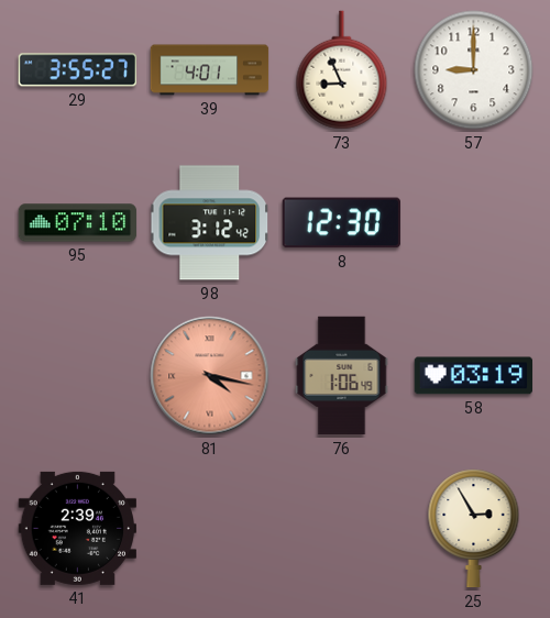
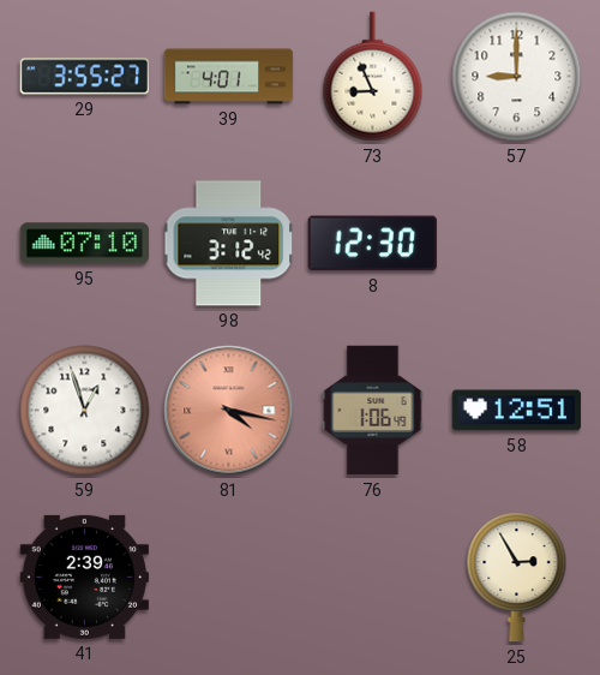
59: none -> 12:57
58: 03:19 -> 12:51
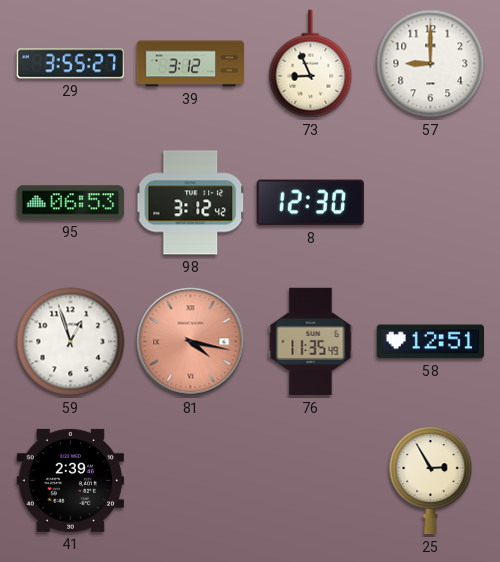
39: 4:01 -> 3:12
95: 07:10 -> 06:53
76: 1:06 -> 11:35
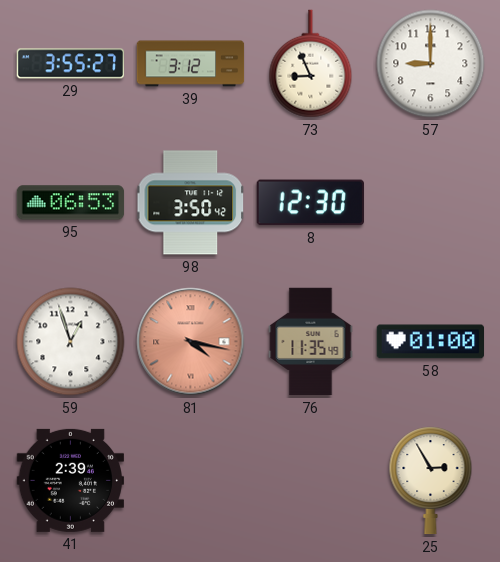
98: 3:12 -> 3:50
58: 12:51 -> 01:00
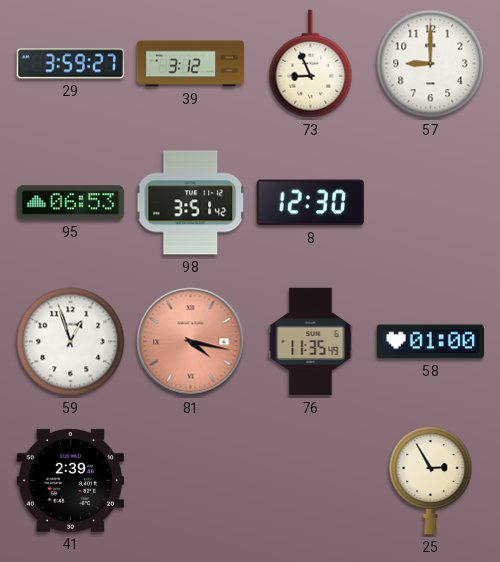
29: 3:55 -> 3:59
98: 3:50 -> 3:51
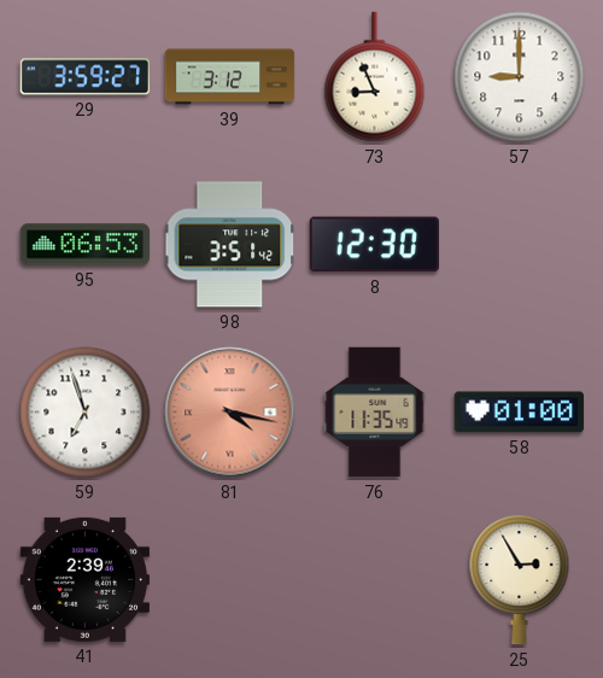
59: 12:57 -> 6:57
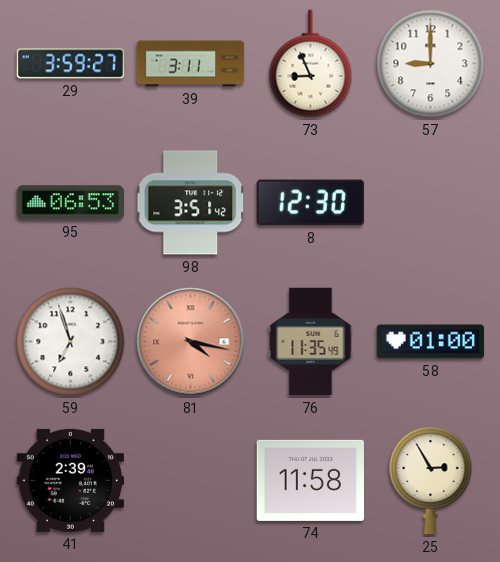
39: 3:12 -> 3:11
74: none -> 11:58
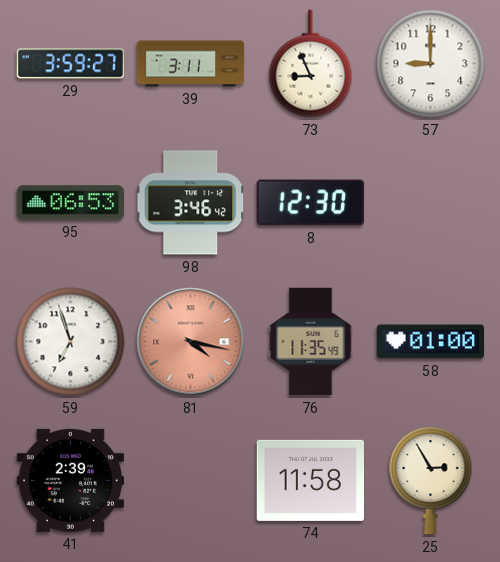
98: 3:51 -> 3:46
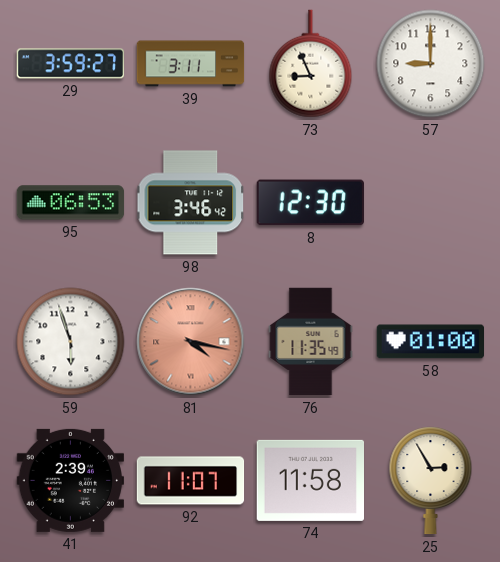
59: 6:57 -> 5:57
92: none -> 11:07
